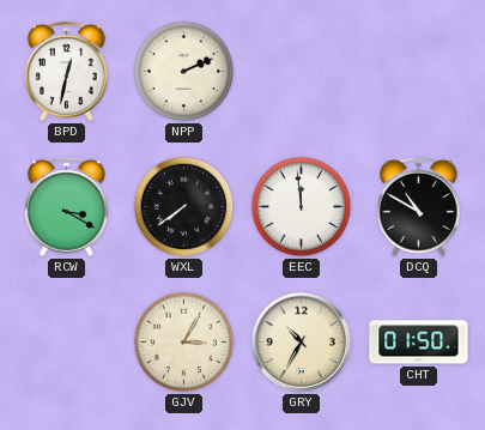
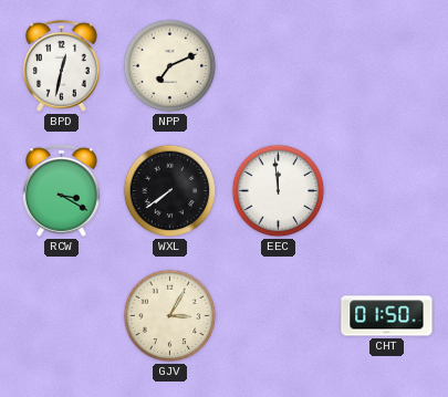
NPP: 2:11 -> 7:11
DCQ: 10:50 -> none
GRY: 10:35 -> none
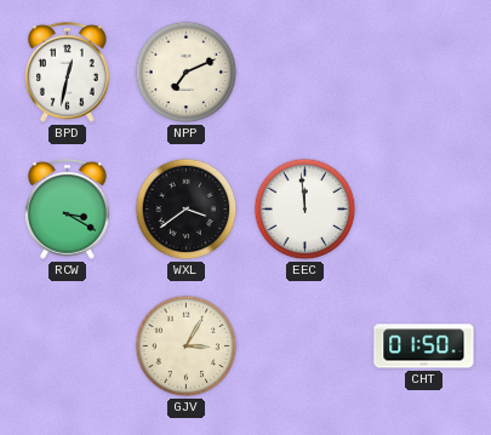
WXL: 7:39 -> 3:39
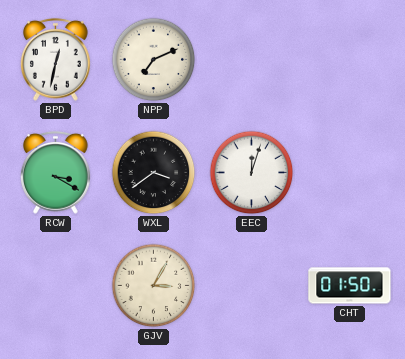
EEC: 11:59 -> 12:03
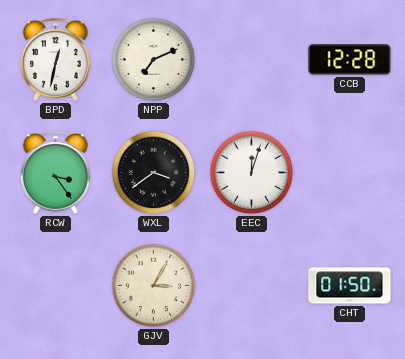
CCB: none -> 12:28
RCW: 3:20 -> 3:24
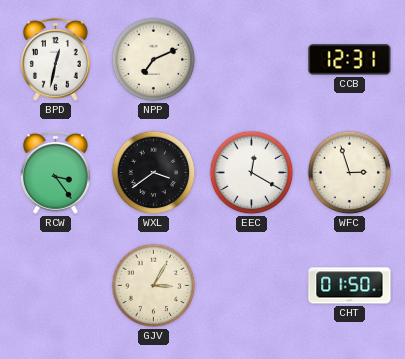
CCB: 12:28 -> 12:31
EEC: 12:03 -> 12:20
WFC: none -> 2:57
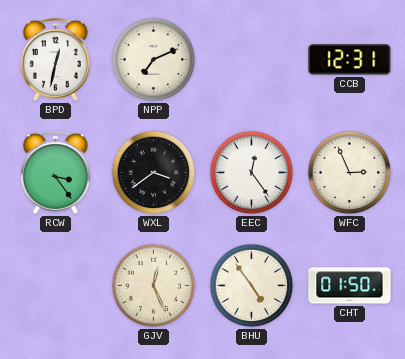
EEC: 12:20 -> 12:24
WFC: 2:57 -> 2:56
GJV: 3:05 -> 12:26
BHU: none -> 4:54
